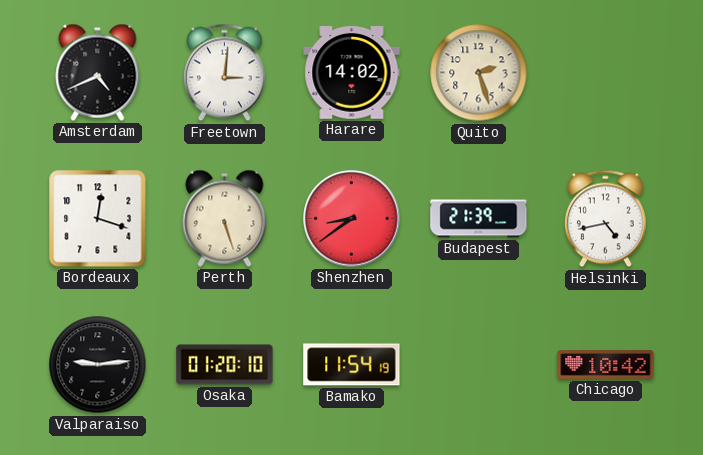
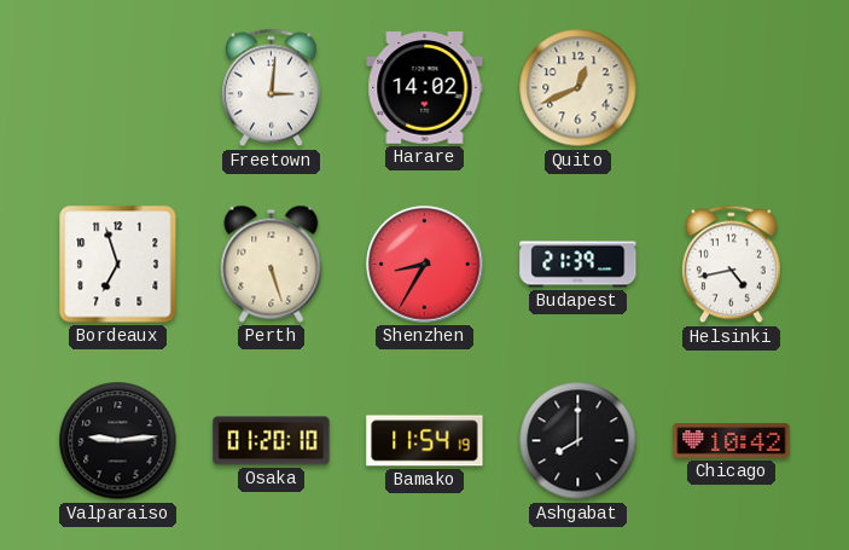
Amsterdam: 4:41 -> none
Quito: 2:27 -> 12:41
Bordeaux: 12:18 -> 6:57
Shenzhen: 8:39 -> 8:35
Ashgabat: none -> 8:00
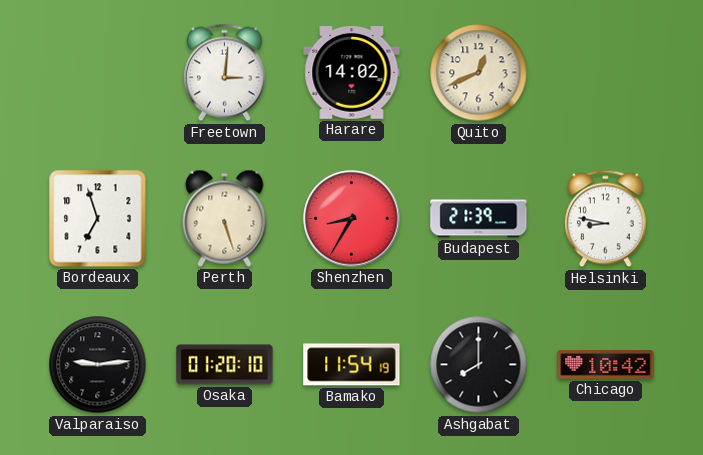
Helsinki: 4:43 -> 8:47
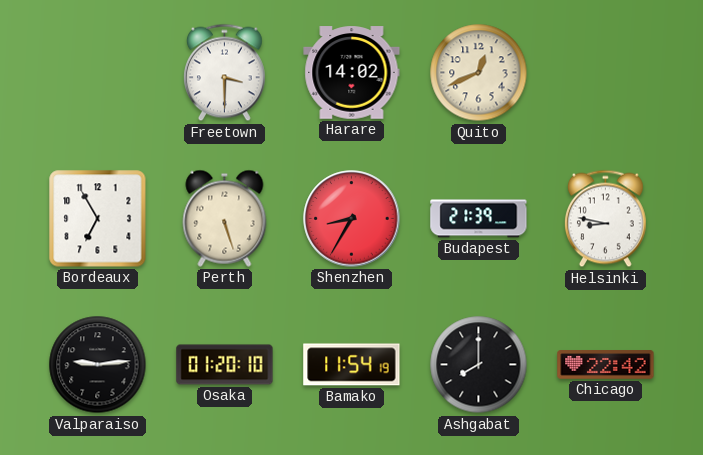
Freetown: 3:01 -> 3:30
Bordeaux: 6:57 -> 6:55
Chicago: 10:42 -> 22:42
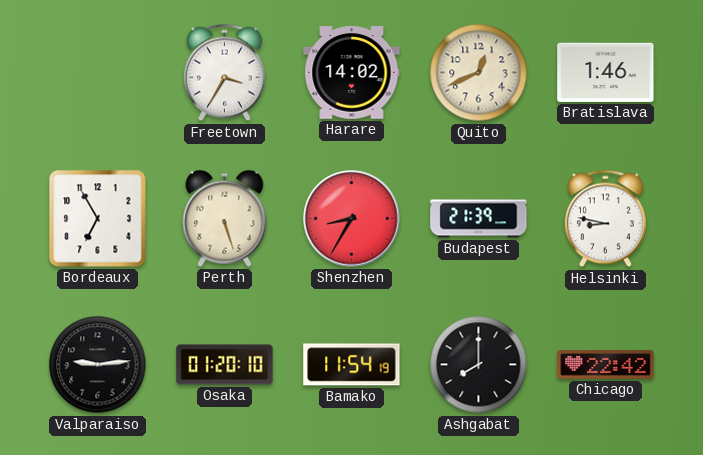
Freetown: 3:30 -> 3:35
Bratislava: none -> 1:46
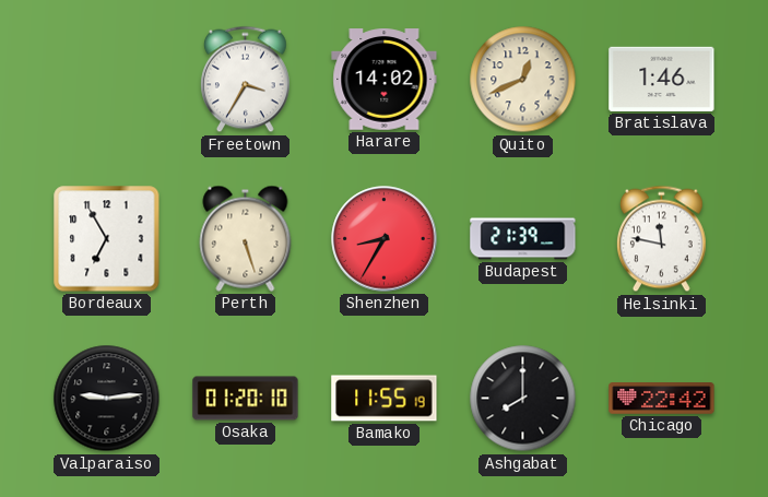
Helsinki: 8:47 -> 11:47
Bamako: 11:54 -> 11:55
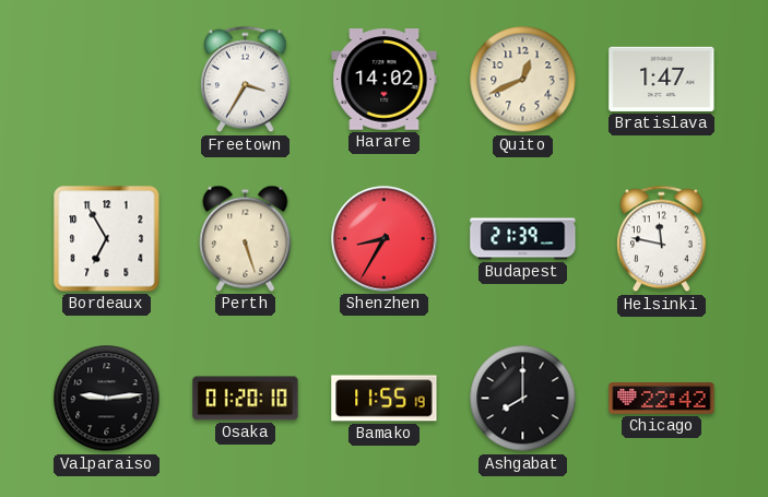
Bratislava: 1:46 -> 1:47
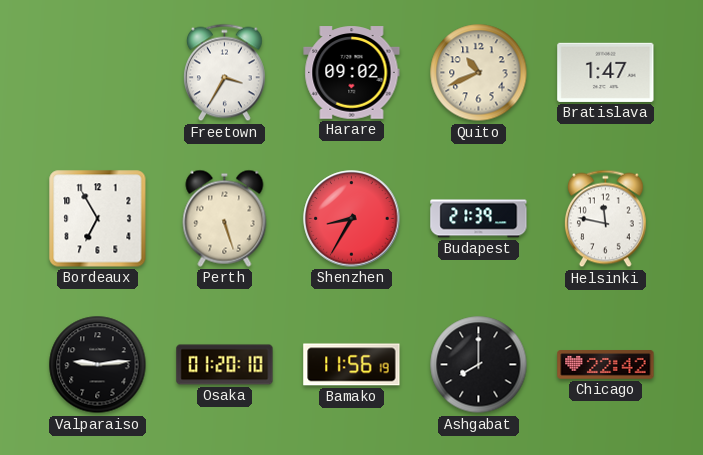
Harare: 14:02 -> 09:02
Quito: 12:41 -> 10:41
Bamako: 11:55 -> 11:56
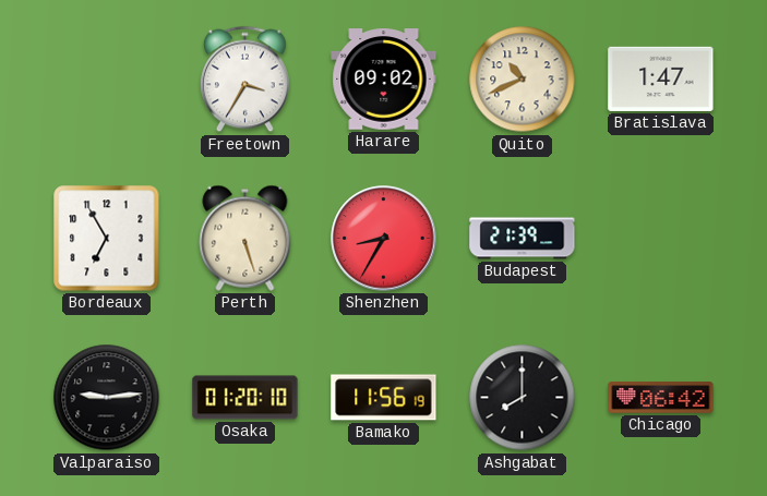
Helsinki: 11:47 -> none
Chicago: 22:42 -> 06:42
